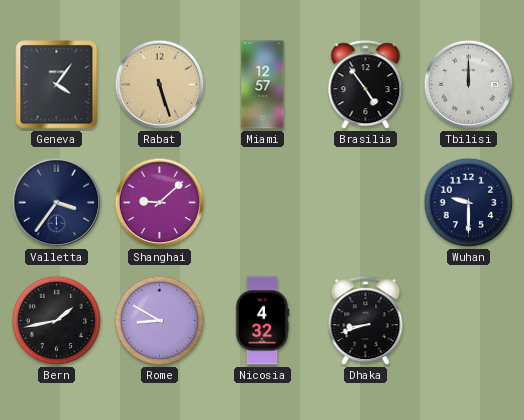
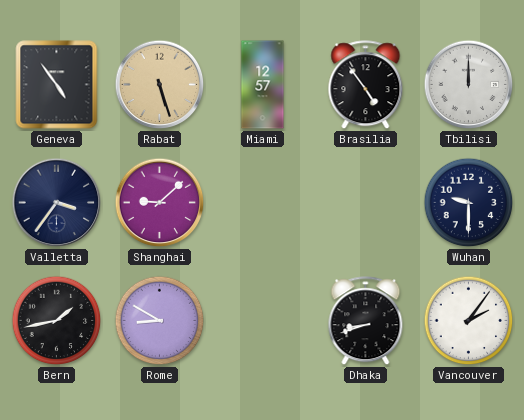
Geneva: 4:06 -> 4:54
Nicosia: 4:32 -> none
Vancouver: none -> 2:06
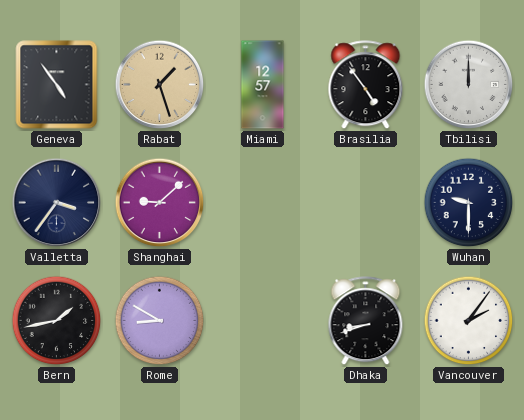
Rabat: 5:27 -> 1:27
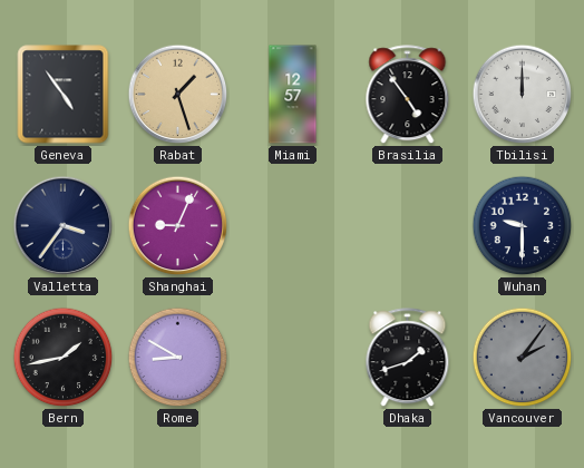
Shanghai: 9:08 -> 9:04
Dhaka: 8:42 -> 1:42
Vancouver dial: white -> grey
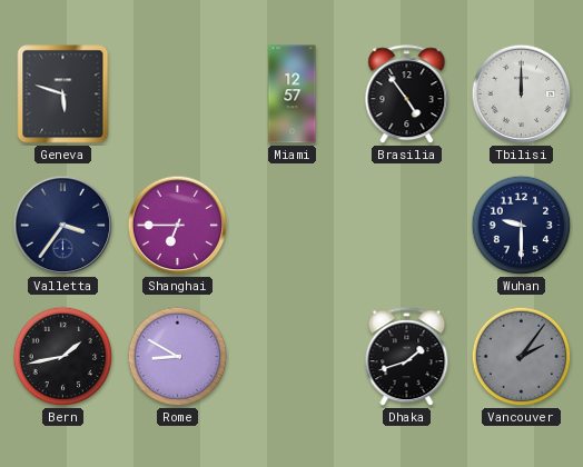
Geneva: 4:54 -> 5:48
Rabat: 1:27 -> none
Shanghai: 9:04 -> 6:45
